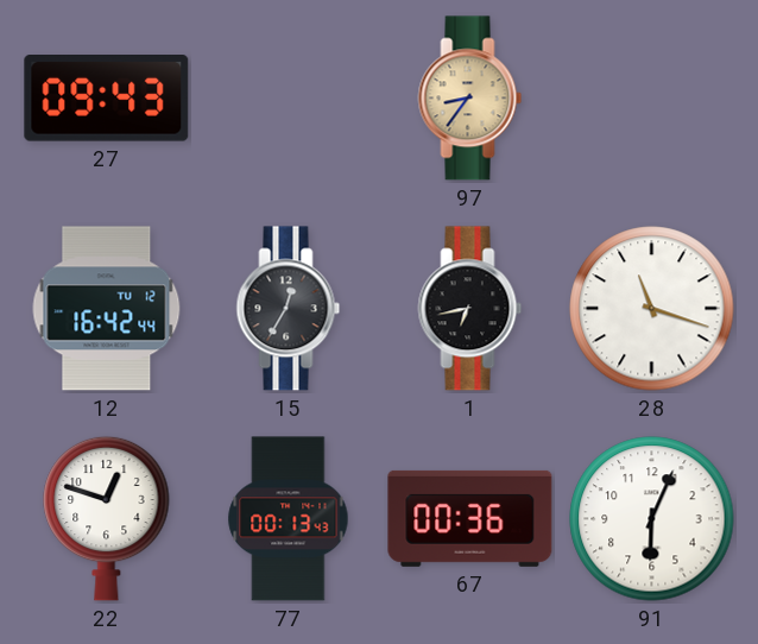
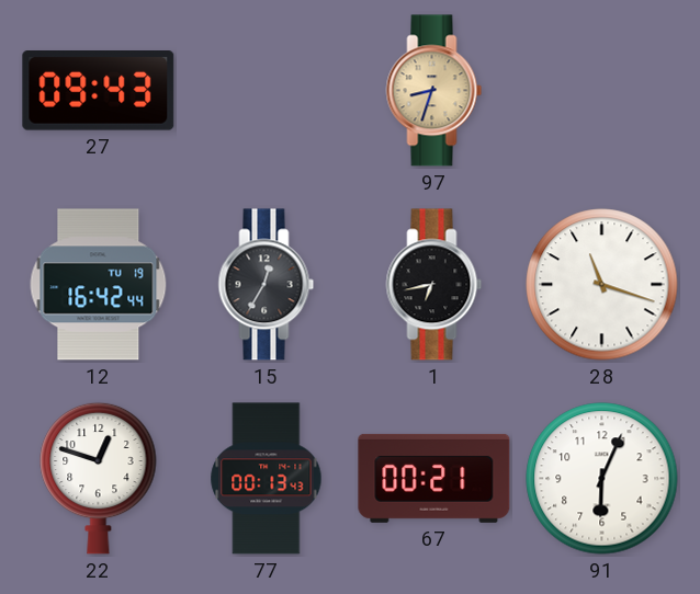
97: 8:36 -> 8:33
12 date: TU 12 -> TU 19
67: 00:36 -> 00:21
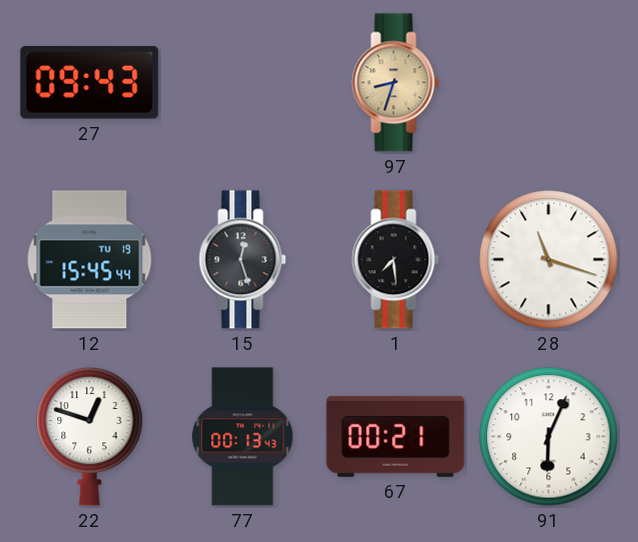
12: 16:42 -> 15:45
15: 12:35 -> 12:27
1: 6:43 -> 7:29
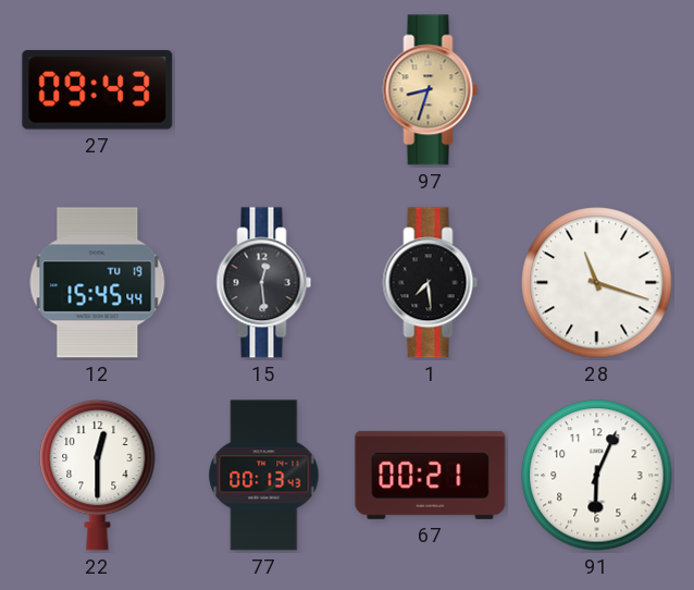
15: 12:27 -> 12:29
22: 12:48 -> 12:30
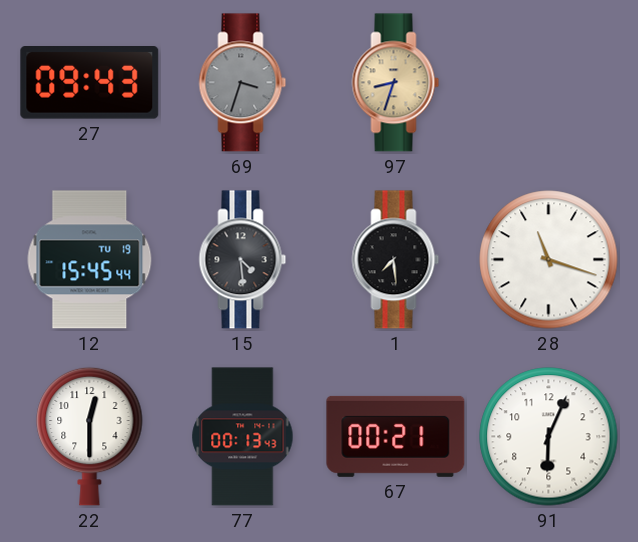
69: none -> 3:33
15: 12:29 -> 4:29
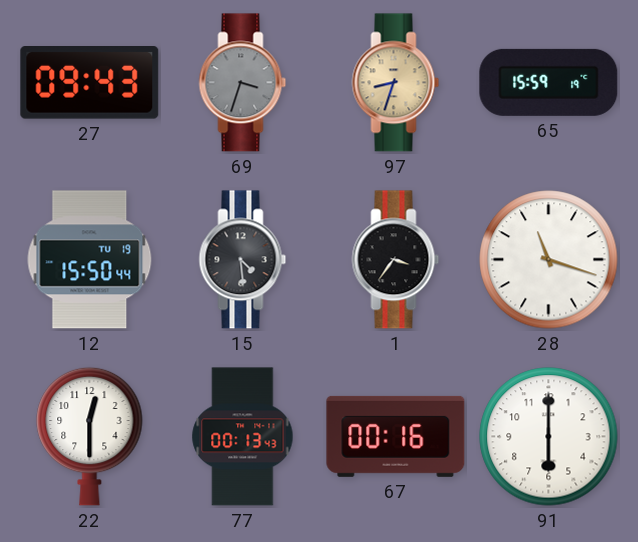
65: none -> 15:59
12: 15:45 -> 15:50
1: 7:29 -> 3:36
67: 00:21 -> 00:16
91: 6:04 -> 6:00
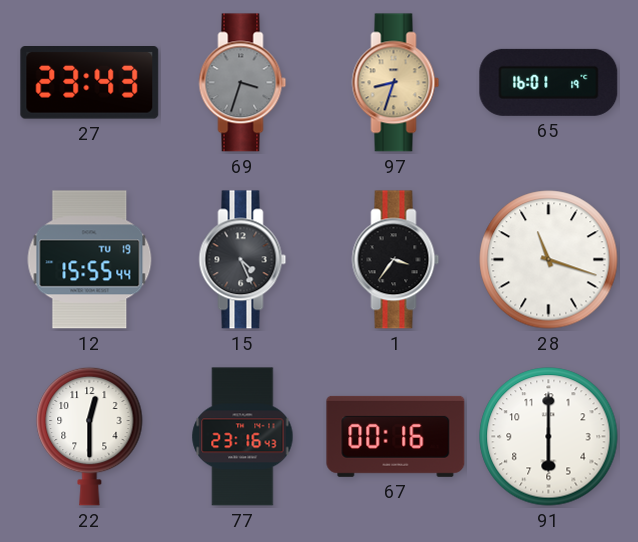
27: 09:43 -> 23:43
65: 15:59 -> 16:01
12: 15:50 -> 15:55
15: 4:29 -> 4:26
77: 00:13 -> 23:16
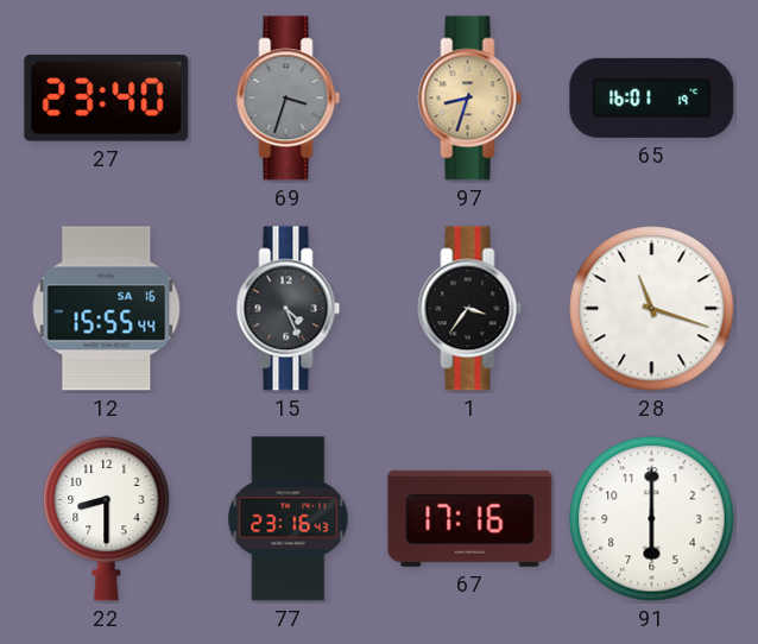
27: 23:43 -> 23:40
12 date: TU 19 -> SA 16
22: 12:30 -> 8:30
67: 00:16 -> 17:16
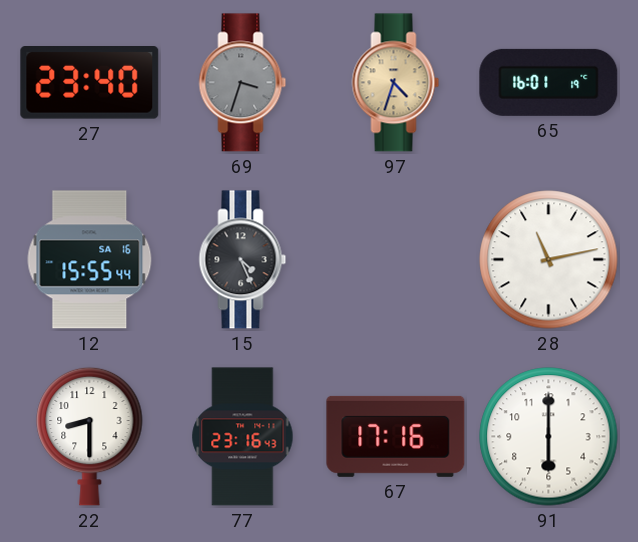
97: 8:33 -> 4:33
1: 3:36 -> none
28: 11:18 -> 11:13
